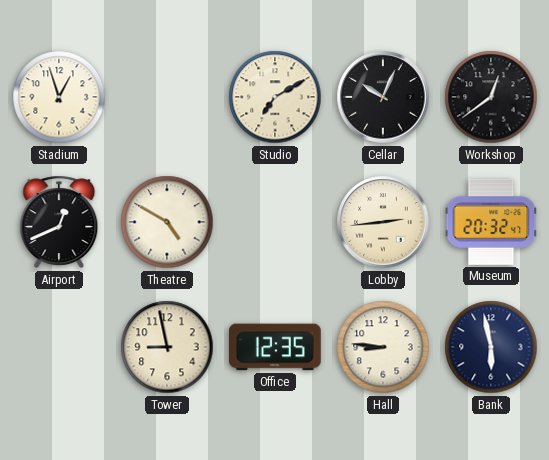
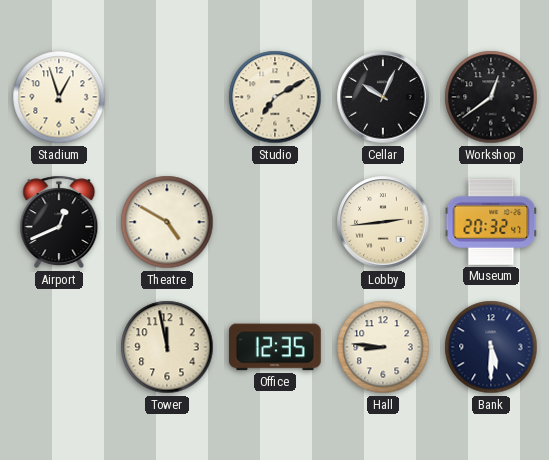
Tower: 8:58 -> 11:58
Bank: 5:58 -> 5:30
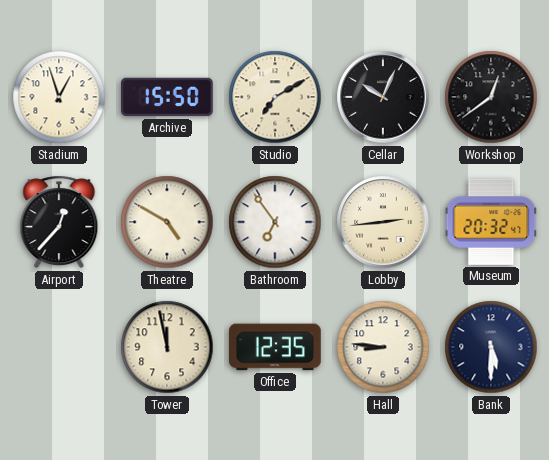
Archive: none -> 15:50
Airport: 12:41 -> 12:37
Bathroom: none -> 6:54
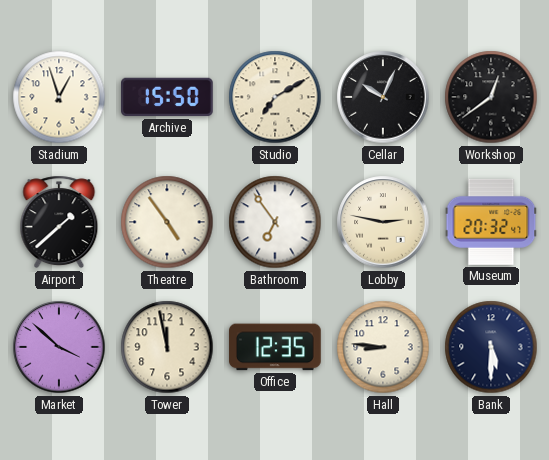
Airport: 12:37 -> 1:38
Theatre: 4:50 -> 4:54
Lobby: 2:44 -> 2:47
Market: none -> 3:52
